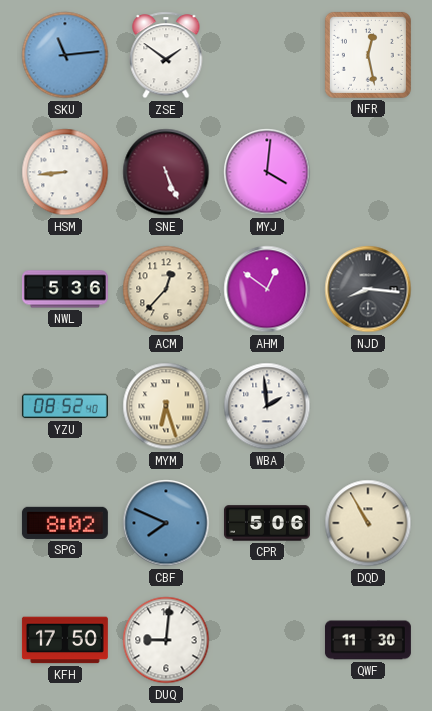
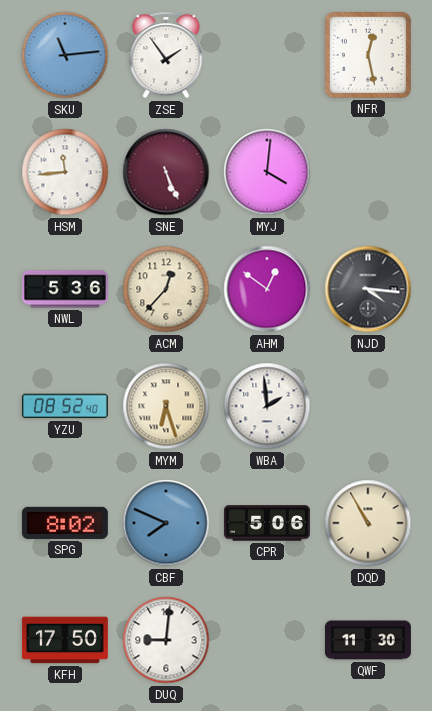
ZSE: 1:51 -> 1:54
HSM: 8:44 -> 11:44
NJD: 8:16 -> 4:16
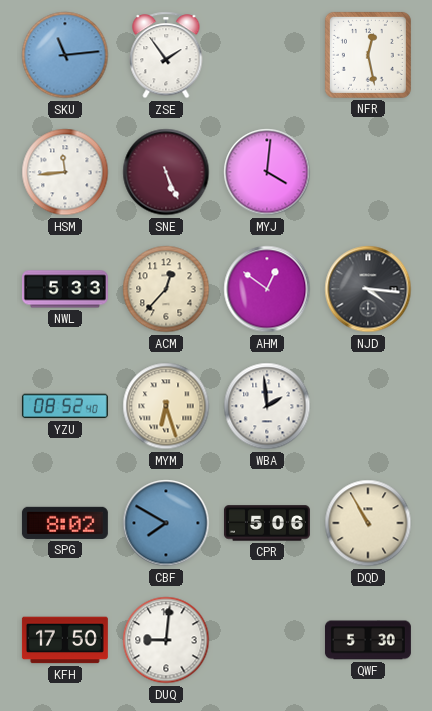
NWL: 5:36 -> 5:33
CBF: 7:49 -> 7:50
QWF: 11:30 -> 5:30
